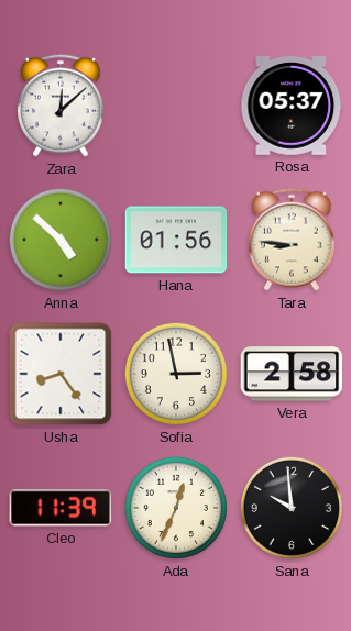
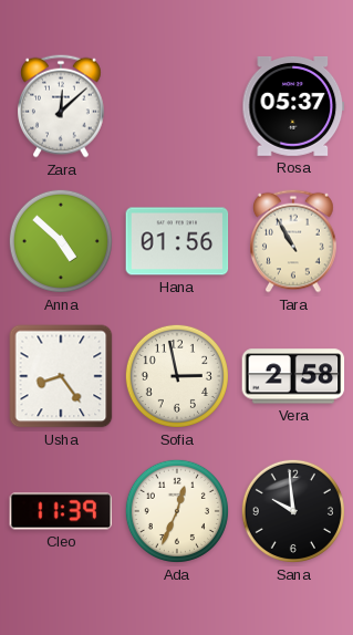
Tara: 8:46 -> 10:55
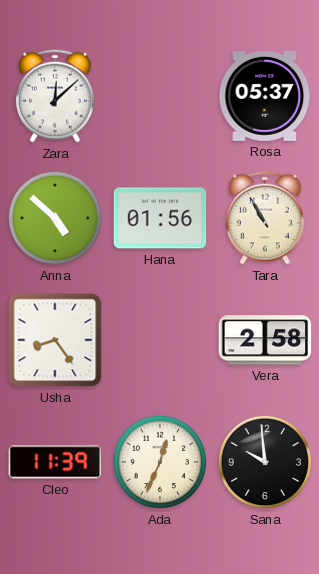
Sofia: 2:58 -> none
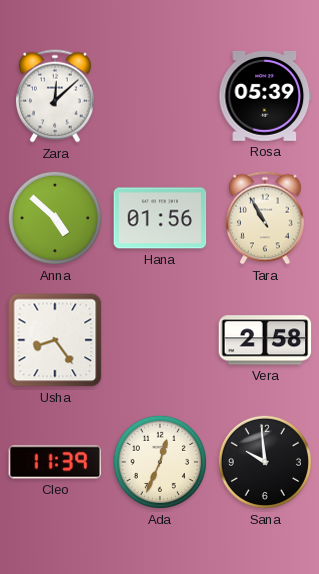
Rosa: 05:37 -> 05:39
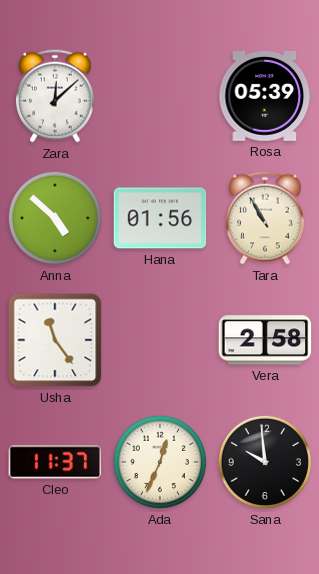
Usha: 8:24 -> 11:24
Cleo: 11:39 -> 11:37
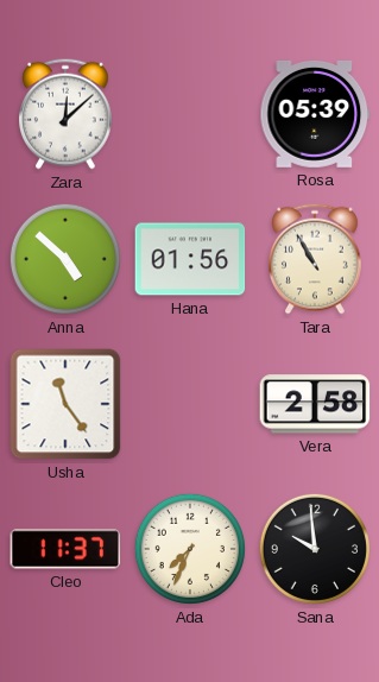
Ada: 12:34 -> 7:34
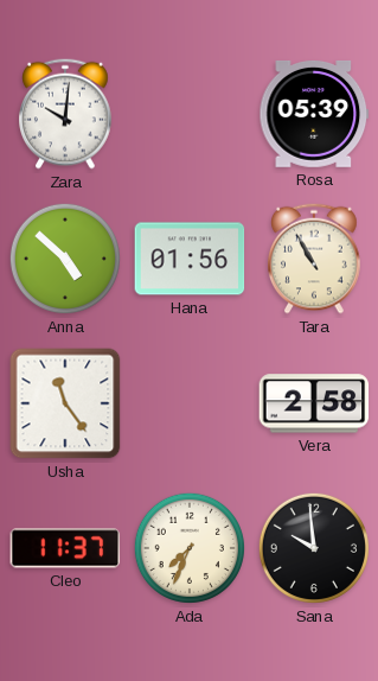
Zara: 12:08 -> 10:01
